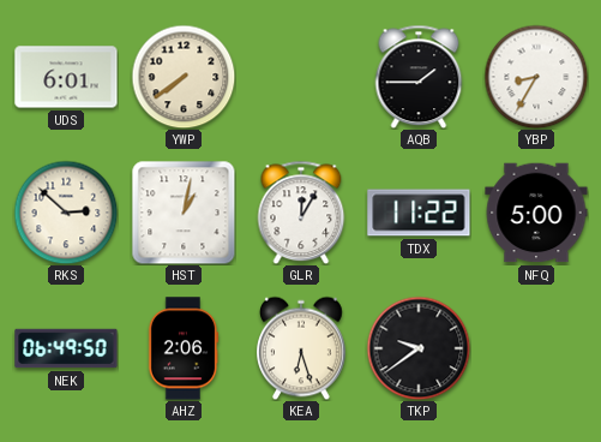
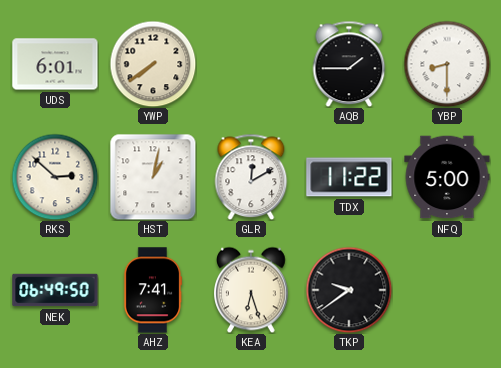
YBP: 8:35 -> 8:30
GLR: 12:05 -> 12:10
AHZ: 2:06 -> 7:41
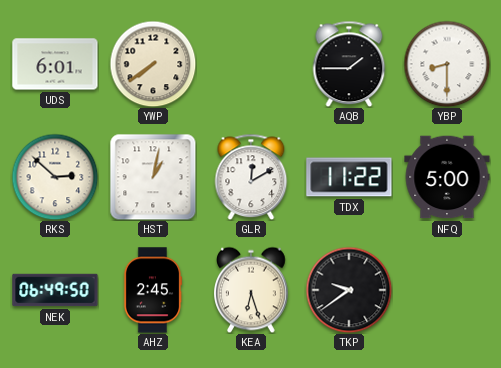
AHZ: 7:41 -> 2:45
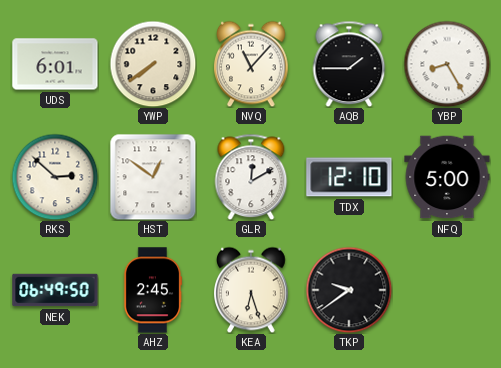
NVQ: none -> 11:07
YBP: 8:30 -> 8:25
HST: 1:02 -> 12:51
TDX: 11:22 -> 12:10
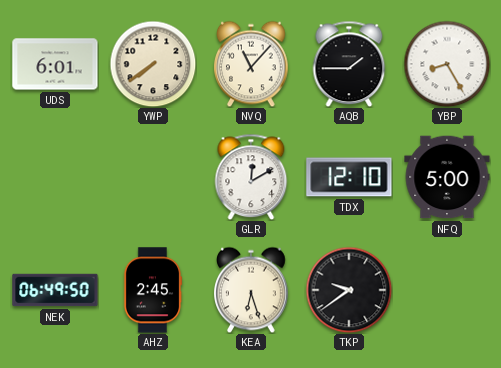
RKS: 2:52 -> none
HST: 12:51 -> none
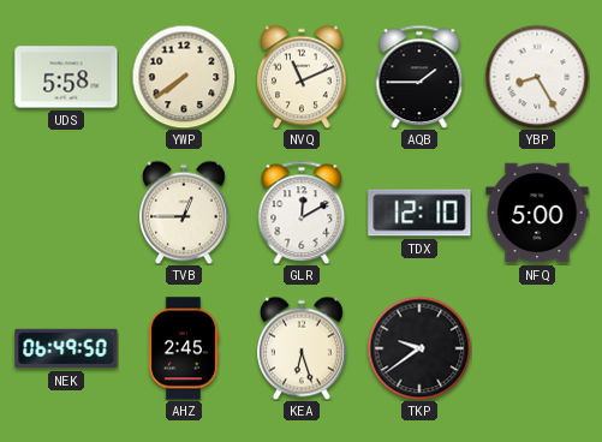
UDS: 6:01 -> 5:58
NVQ: 11:07 -> 11:11
TVB: none -> 12:45
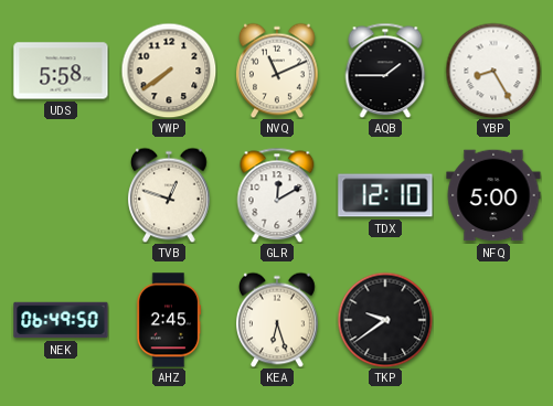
TVB: 12:45 -> 12:48
